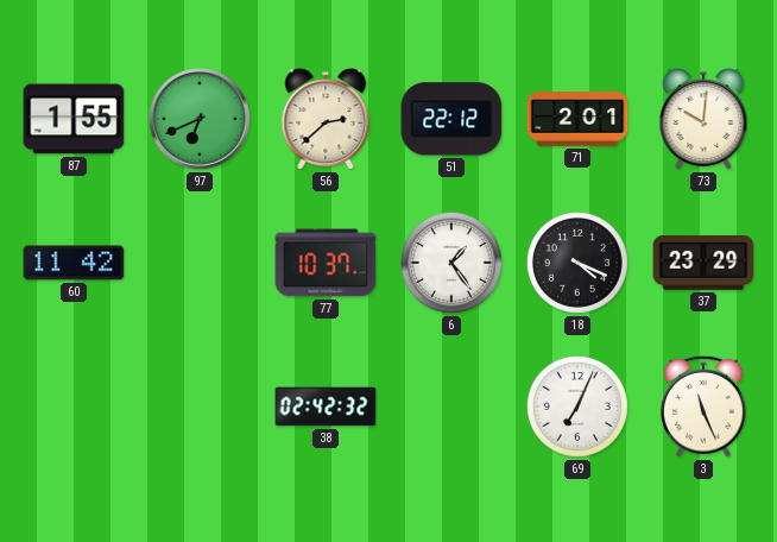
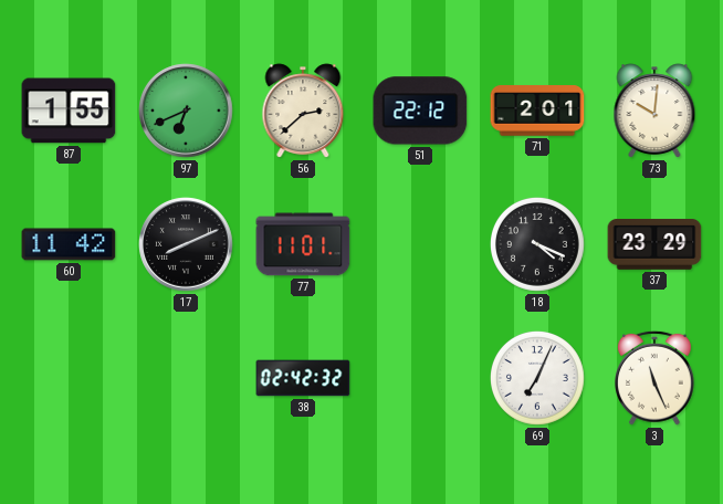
17: none -> 8:11
77: 10:37 -> 11:01
6: 1:24 -> none
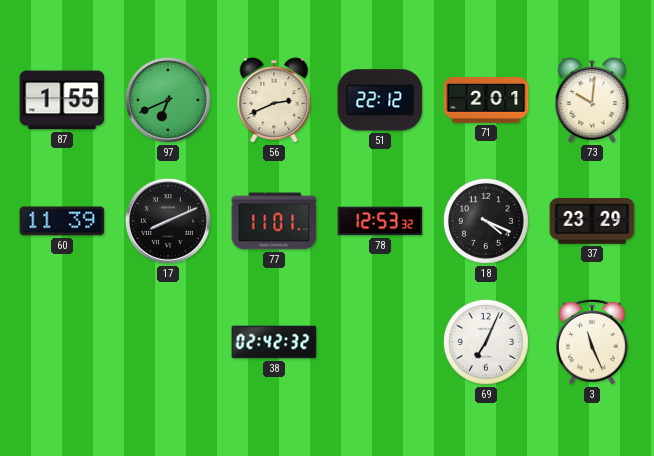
56: 2:38 -> 2:41
60: 11:42 -> 11:39
78: none -> 12:53
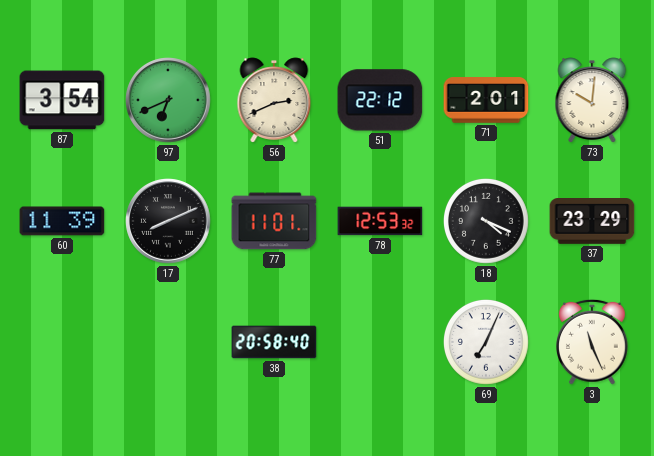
87: 1:55 -> 3:54
38: 02:42 -> 20:58
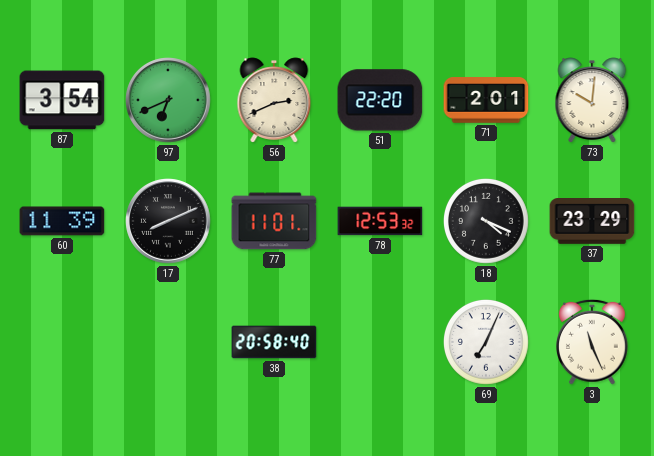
51: 22:12 -> 22:20
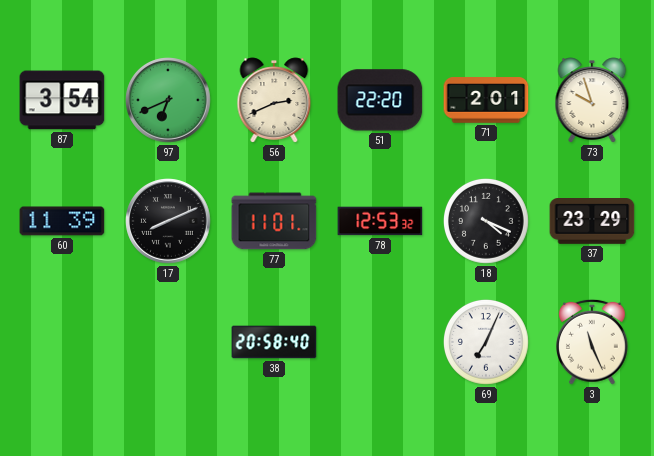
73: 10:01 -> 9:57
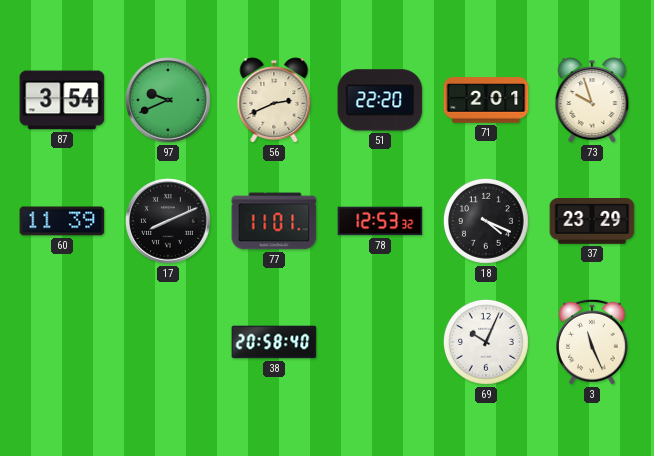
97: 6:41 -> 9:41
69: 7:04 -> 10:04
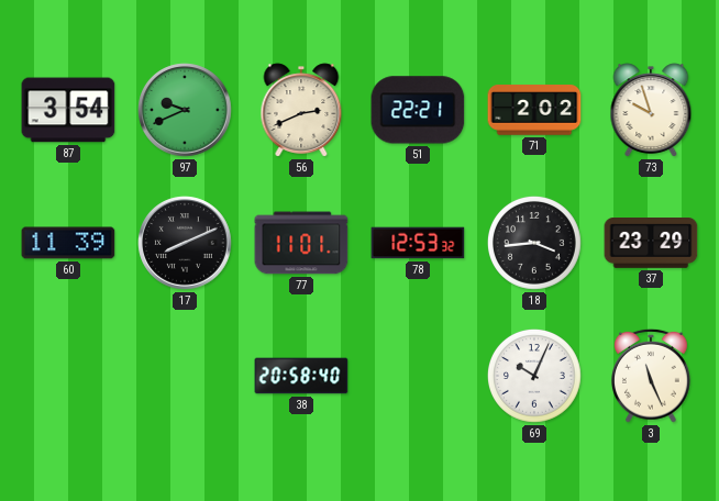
51: 22:20 -> 22:21
71: 2:01 -> 2:02
18: 4:19 -> 3:44
